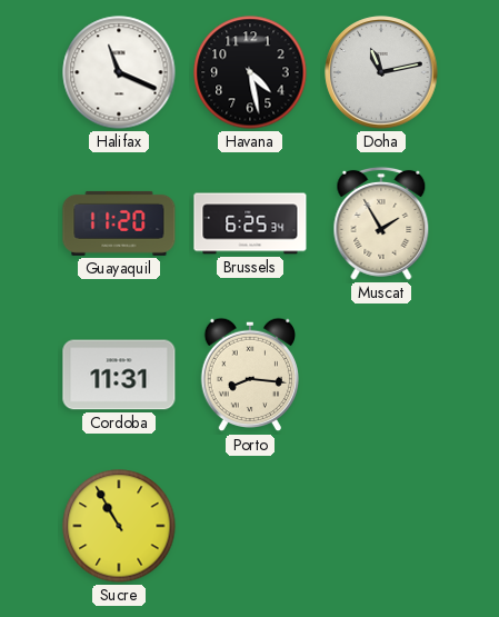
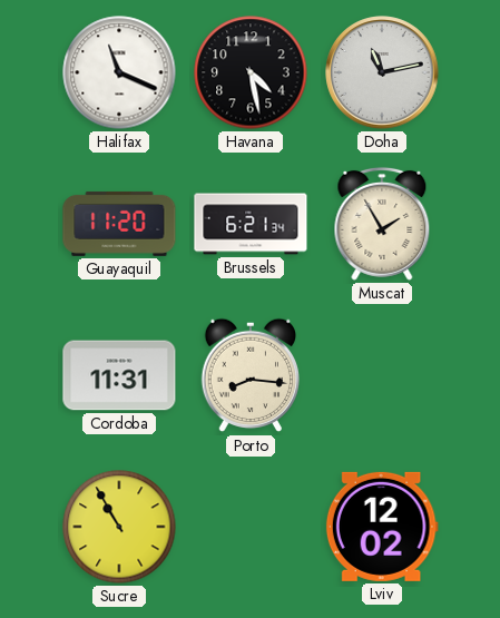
Brussels: 6:25 -> 6:21
Lviv: none -> 12:02
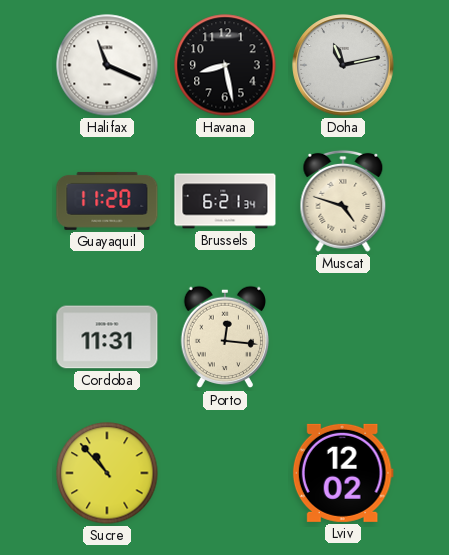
Havana: 4:28 -> 8:28
Muscat: 1:55 -> 4:48
Porto: 8:16 -> 12:16
Sucre: 10:55 -> 10:53
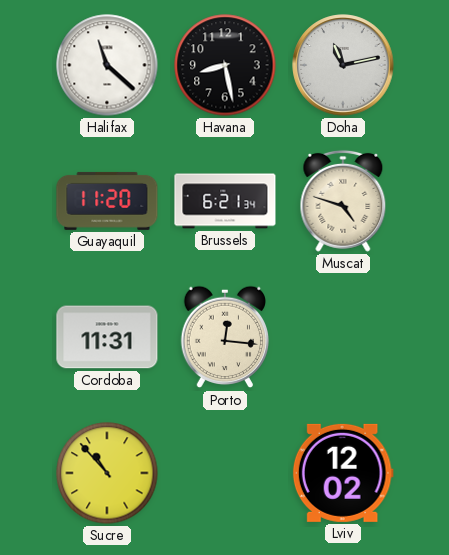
Halifax: 11:19 -> 11:22
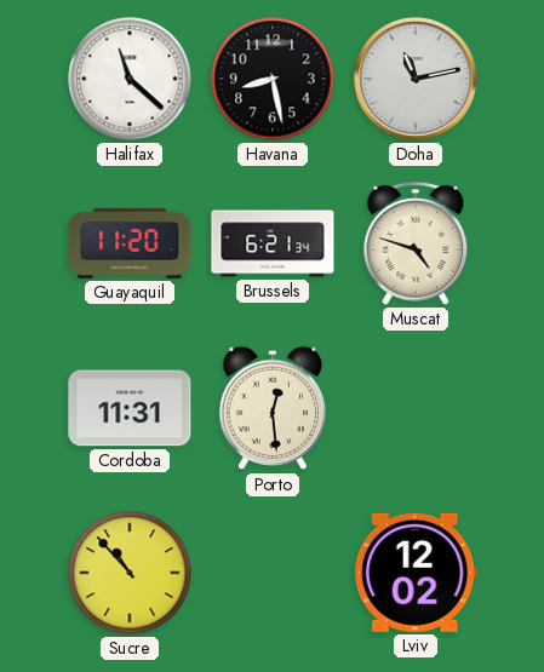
Porto: 12:16 -> 12:29
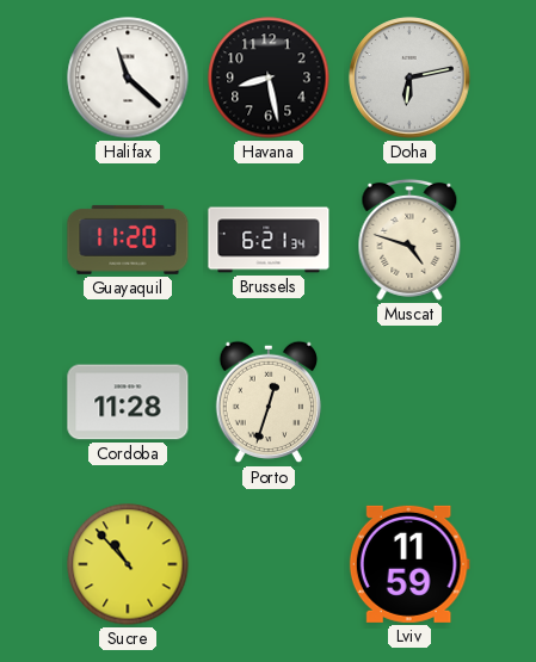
Doha: 11:13 -> 6:13
Cordoba: 11:31 -> 11:28
Porto: 12:29 -> 12:33
Lviv: 12:02 -> 11:59
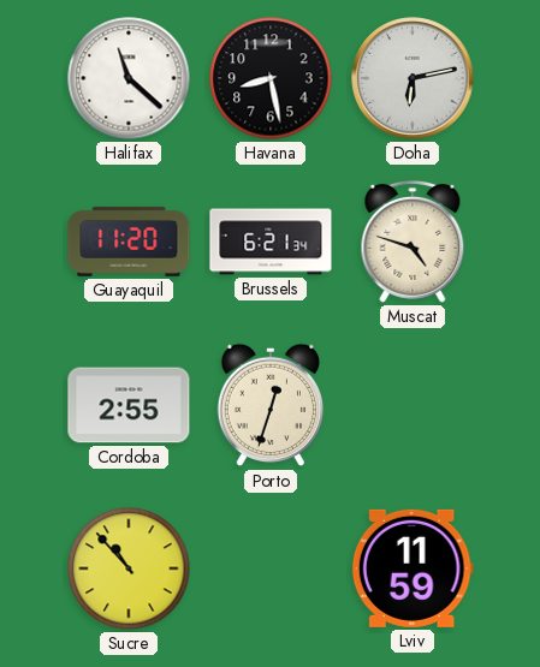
Cordoba: 11:28 -> 2:55
